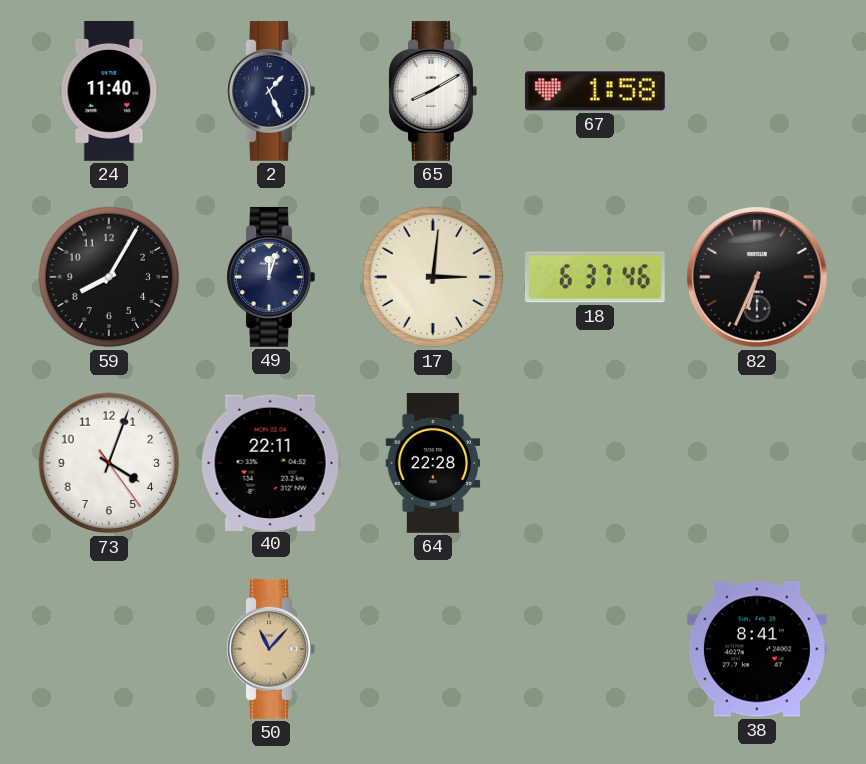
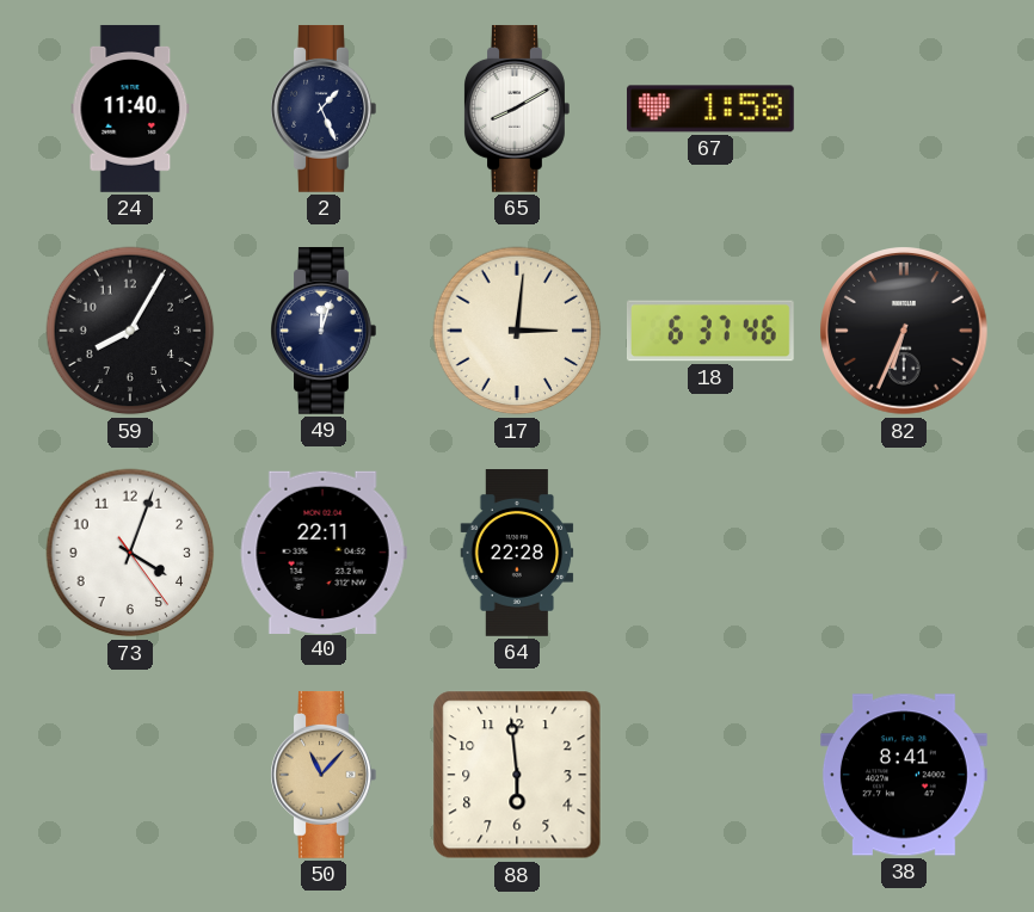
88: none -> 5:59
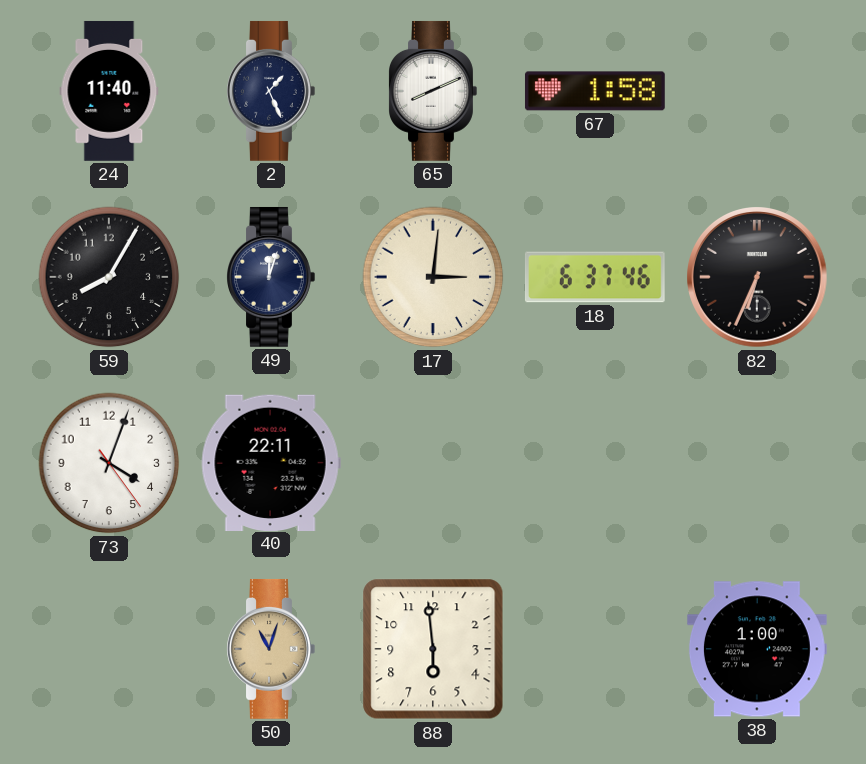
65: 8:10 -> 8:11
64: 22:28 -> none
50: 11:07 -> 11:03
38: 8:41 -> 1:00
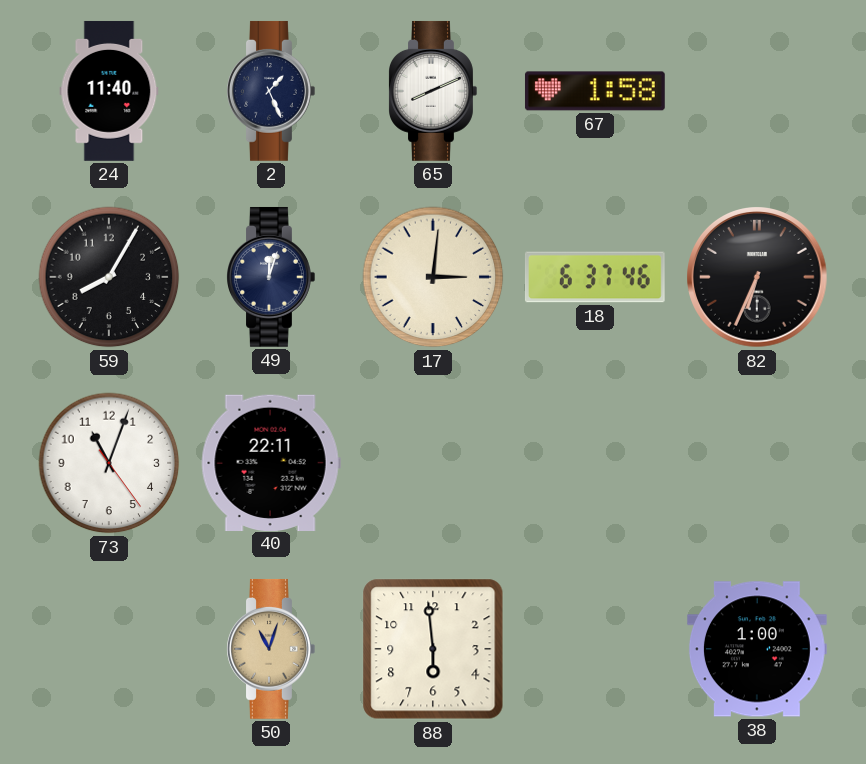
73: 4:03 -> 11:03
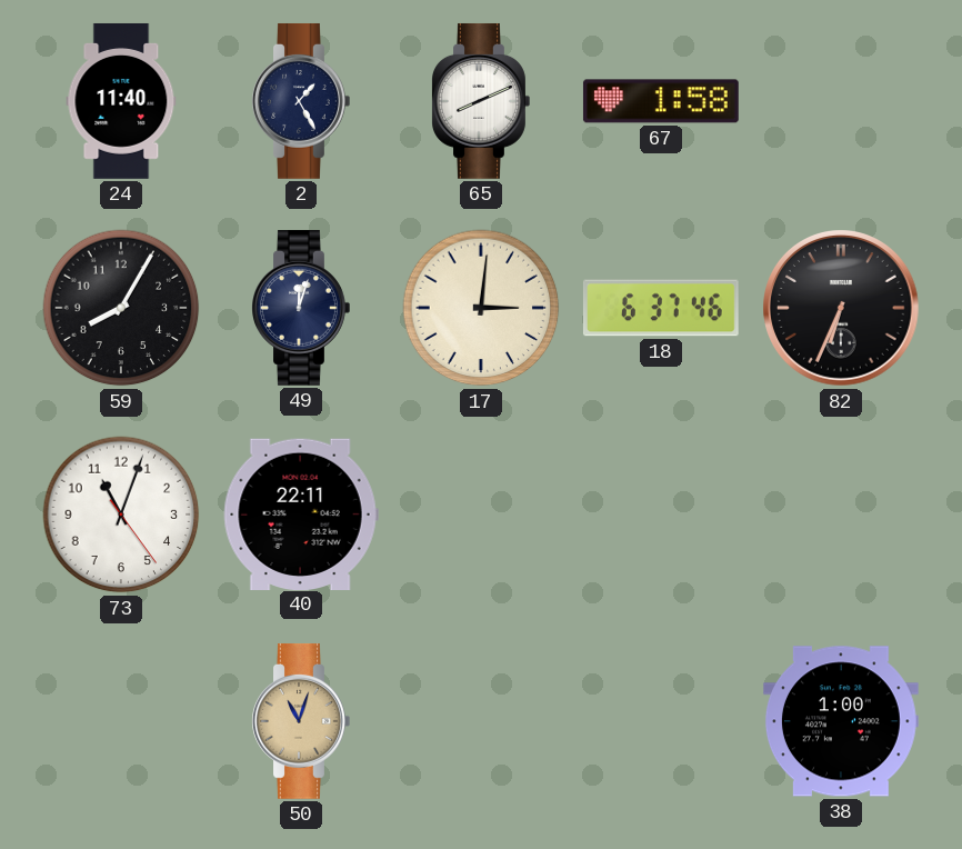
2: 1:26 -> 1:25
88: 5:59 -> none
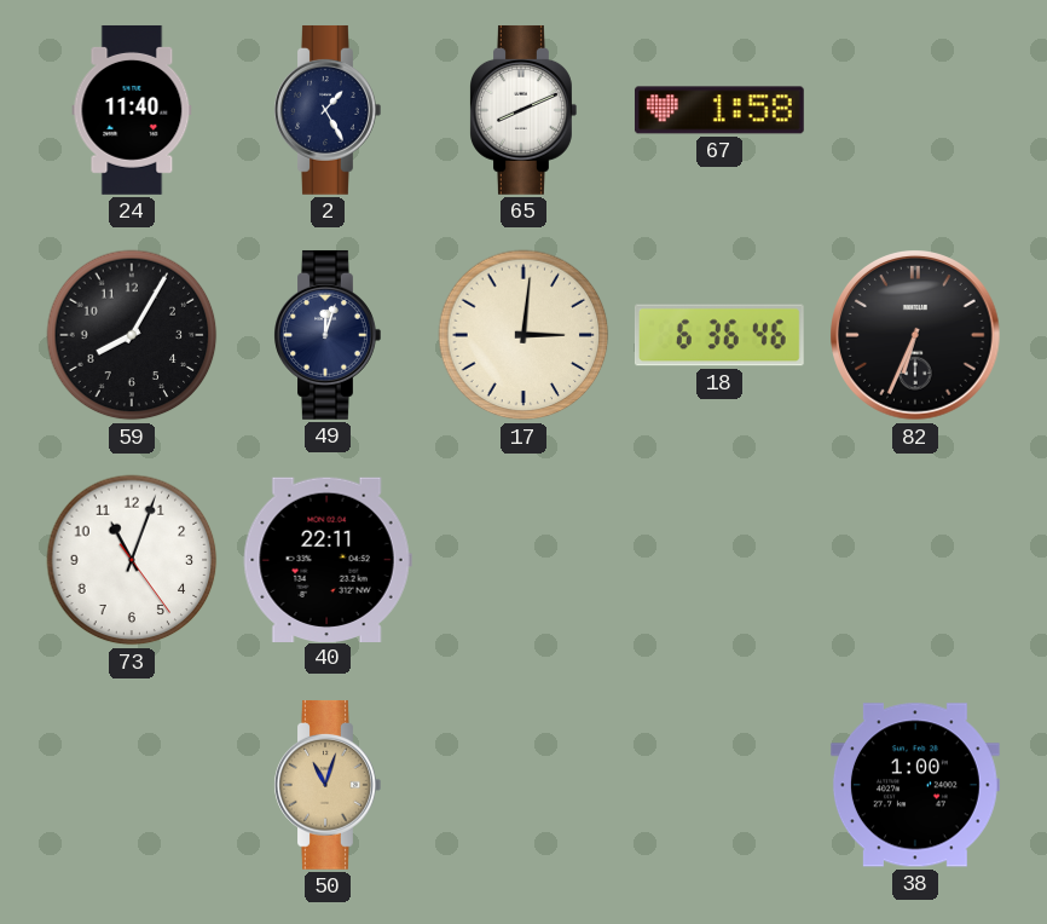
18: 6:37 -> 6:36
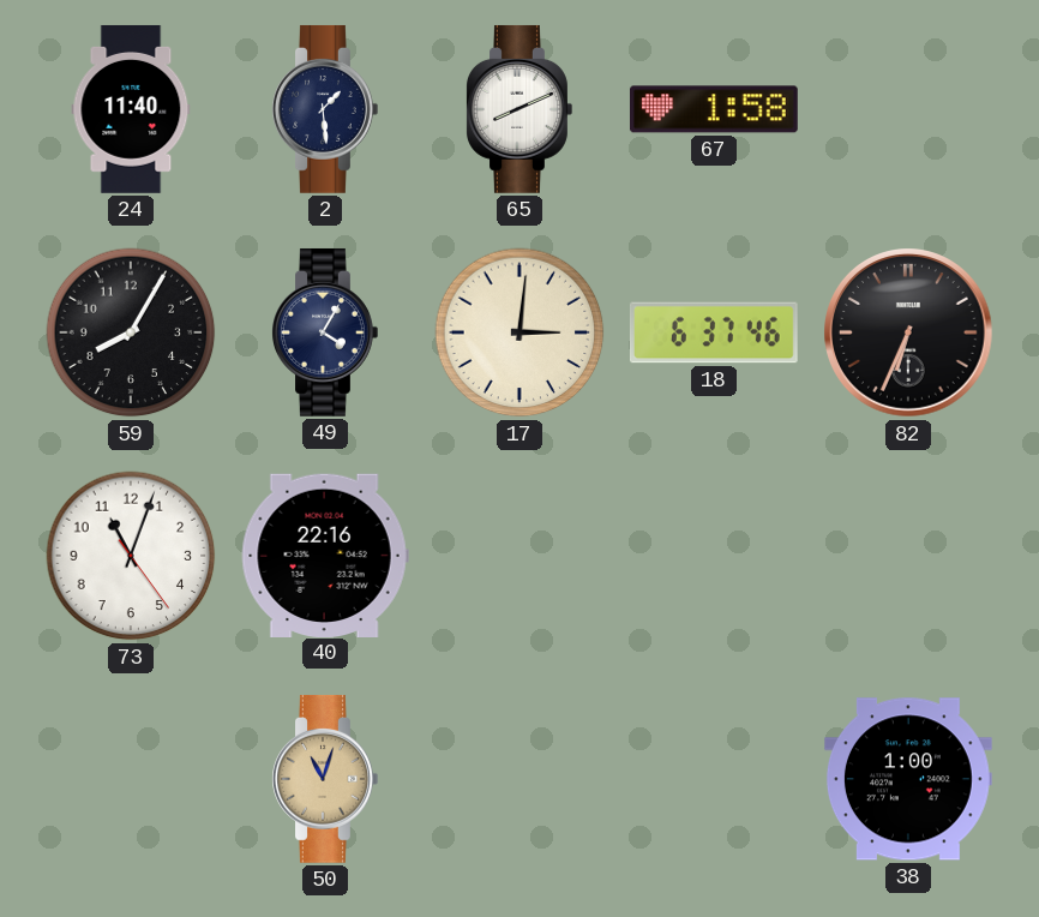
2: 1:25 -> 1:29
49: 12:03 -> 4:05
18: 6:36 -> 6:37
40: 22:11 -> 22:16
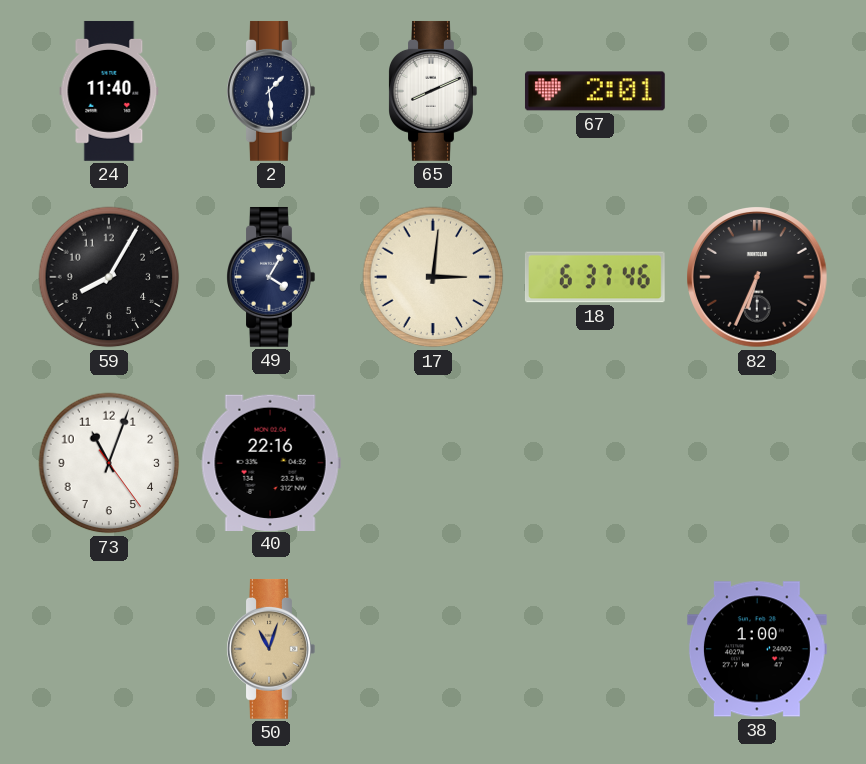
67: 1:58 -> 2:01
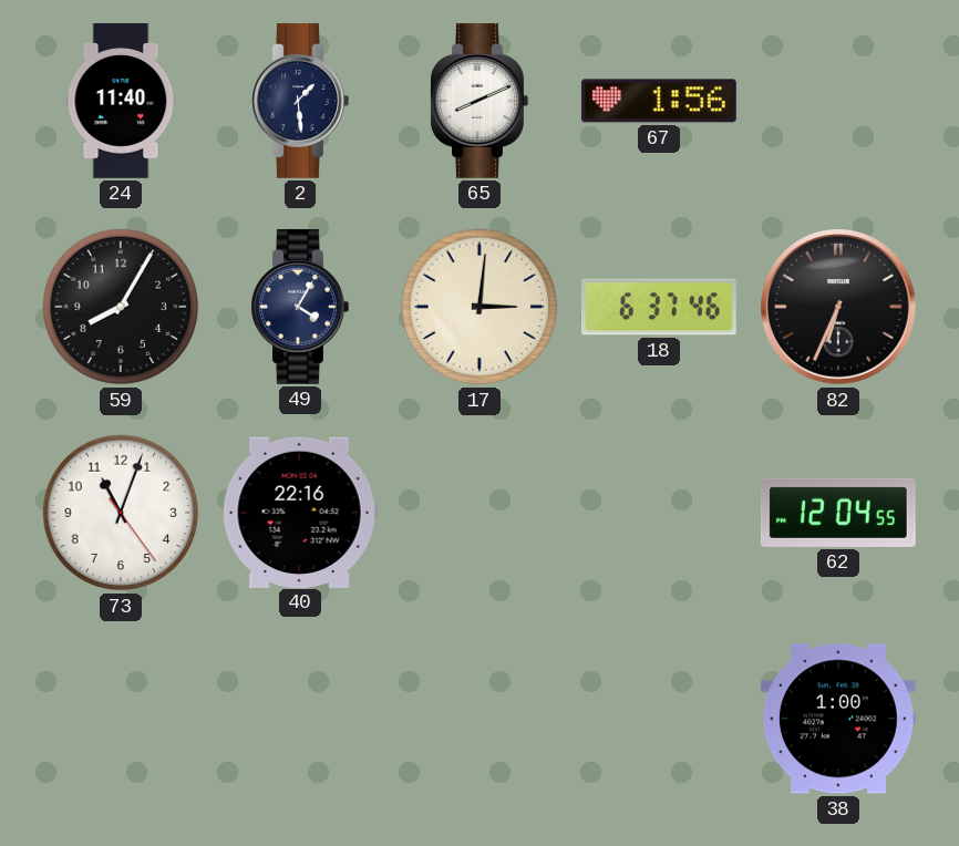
67: 2:01 -> 1:56
62: none -> 12:04
50: 11:03 -> none
